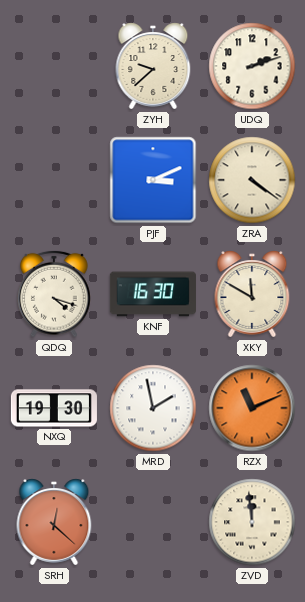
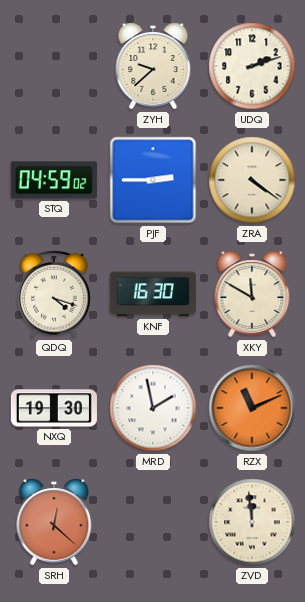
STQ: none -> 04:59
PJF: 3:11 -> 2:45
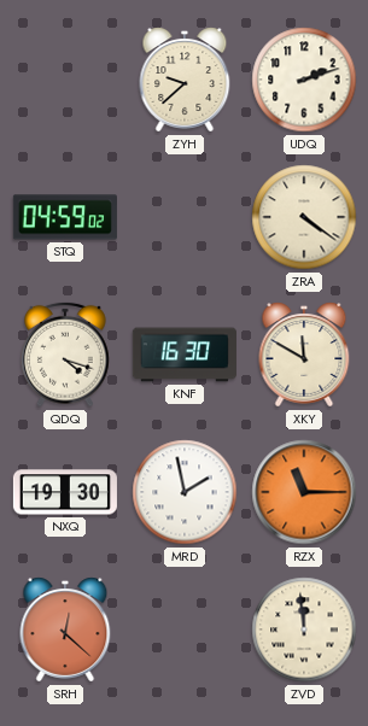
PJF: 2:45 -> none
RZX: 11:11 -> 11:15
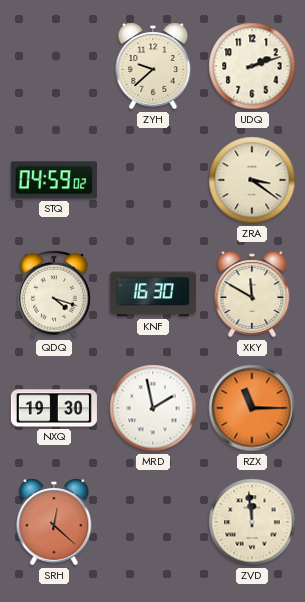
ZRA: 4:21 -> 3:21
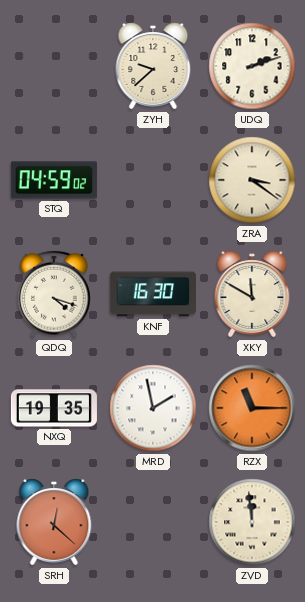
NXQ: 19:30 -> 19:35
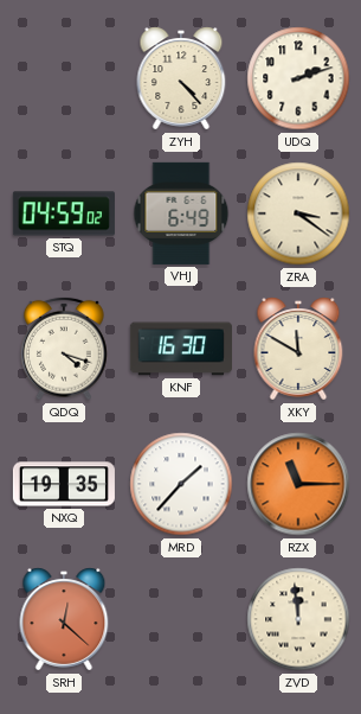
ZYH: 9:38 -> 4:23
VHJ: none -> 6:49
MRD: 1:58 -> 1:37
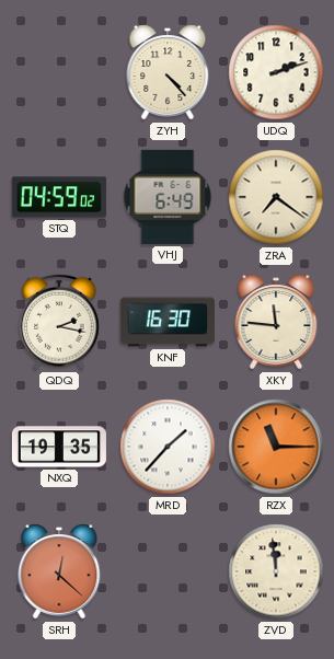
ZRA: 3:21 -> 7:21
QDQ: 4:18 -> 2:17
XKY: 11:50 -> 11:46
